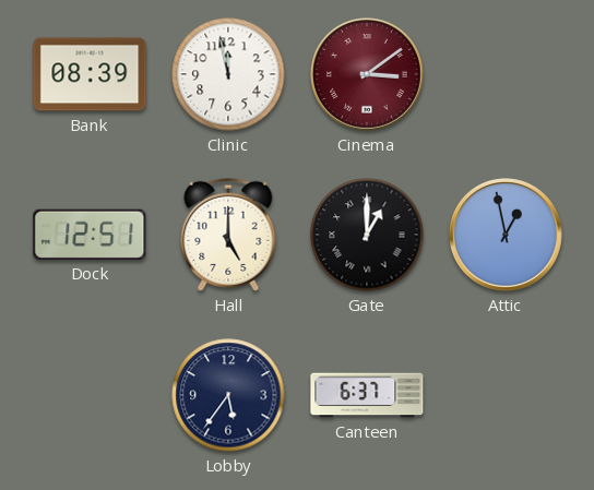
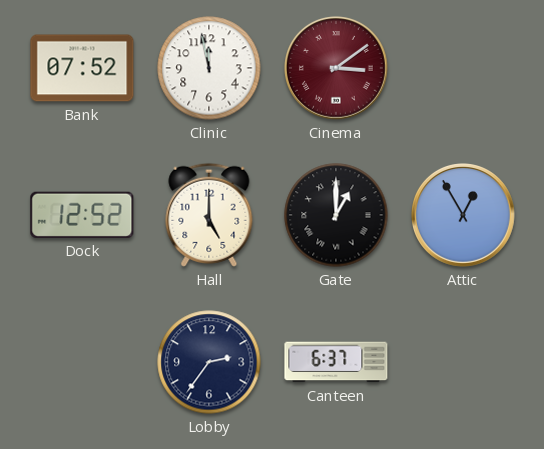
Bank: 08:39 -> 07:52
Dock: 12:51 -> 12:52
Attic: 12:58 -> 12:55
Lobby: 5:36 -> 2:36
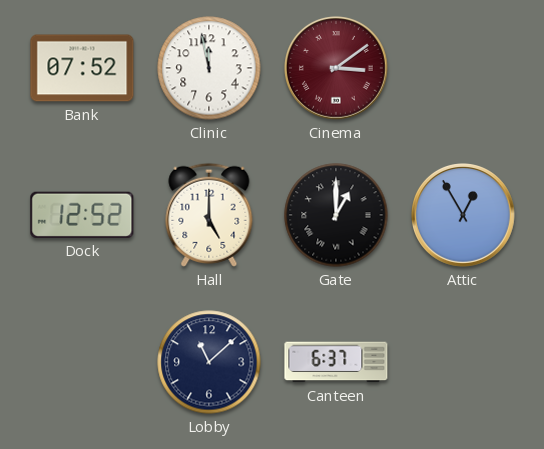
Lobby: 2:36 -> 11:08
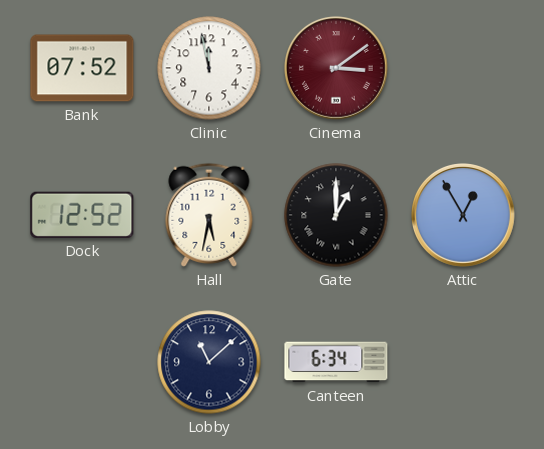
Hall: 5:00 -> 5:32
Canteen: 6:37 -> 6:34
